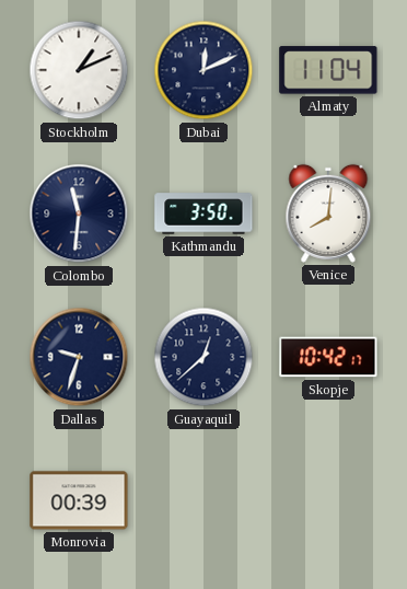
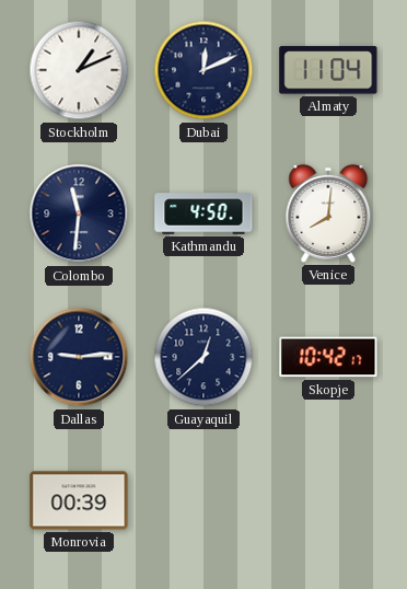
Kathmandu: 3:50 -> 4:50
Dallas: 9:33 -> 9:14
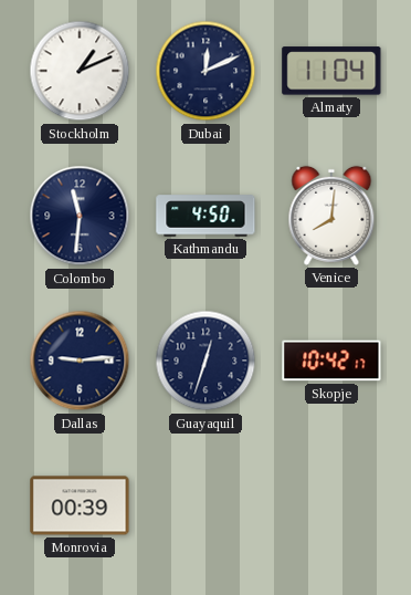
Guayaquil: 12:38 -> 12:33
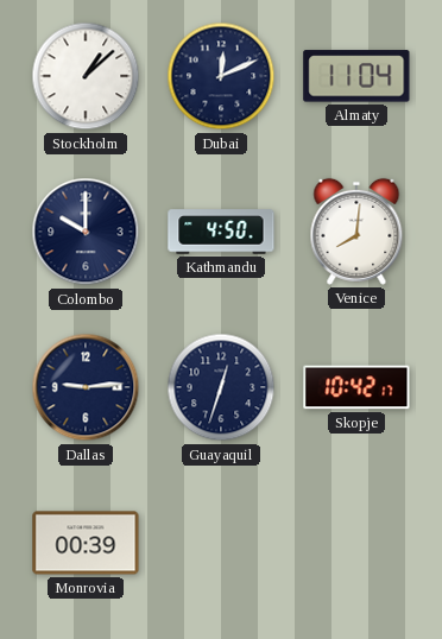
Stockholm: 1:11 -> 1:08
Colombo: 11:31 -> 10:00
